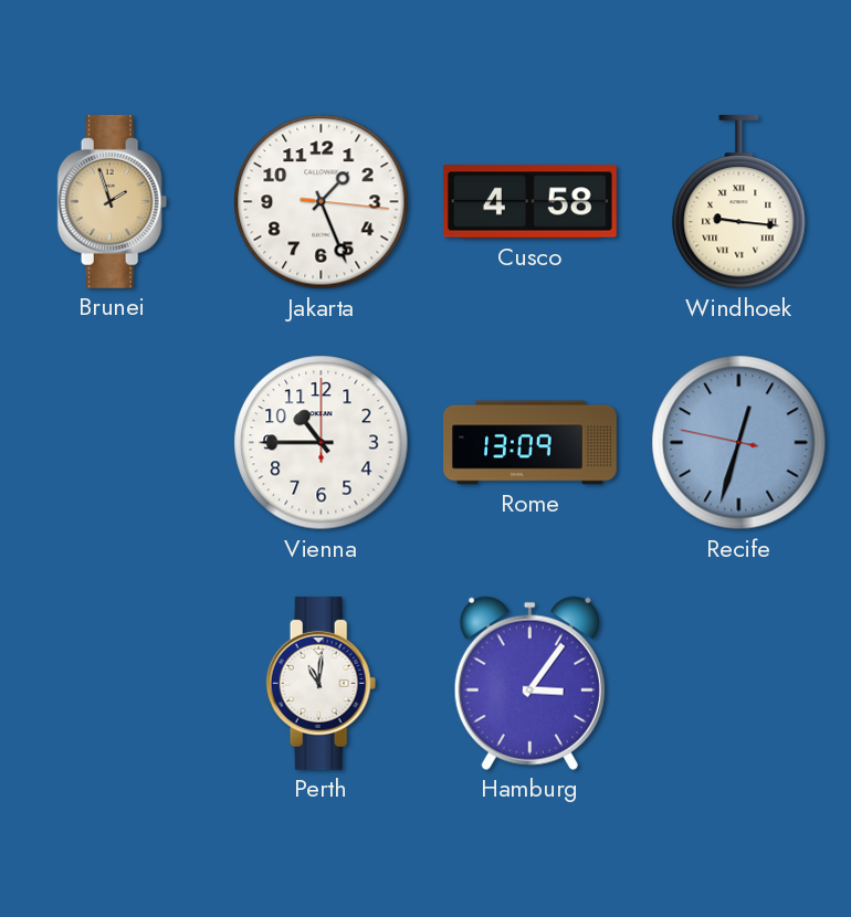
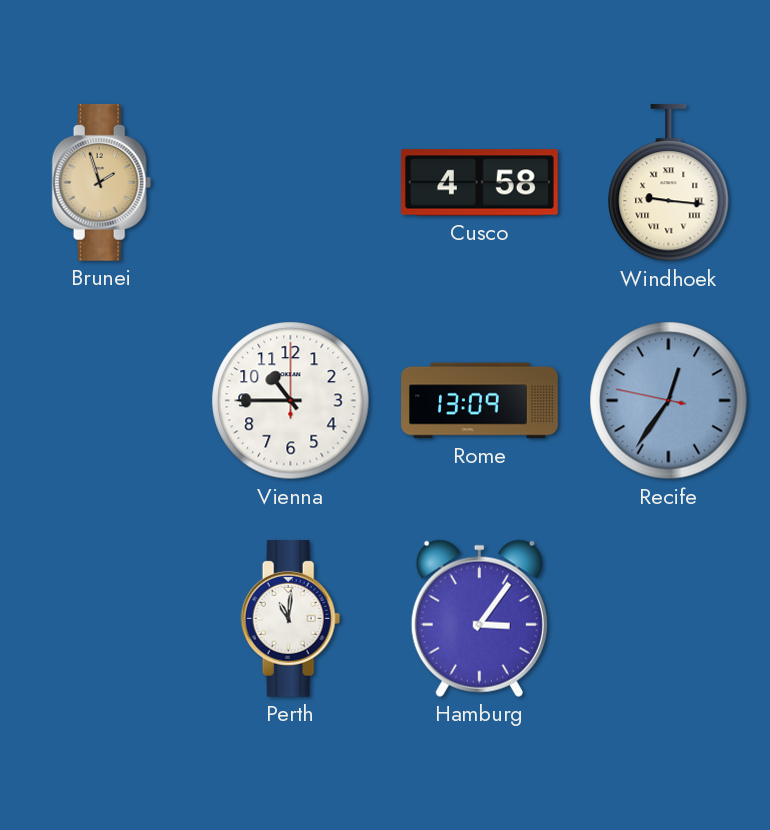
Jakarta: 1:26 -> none
Recife: 12:32 -> 12:35
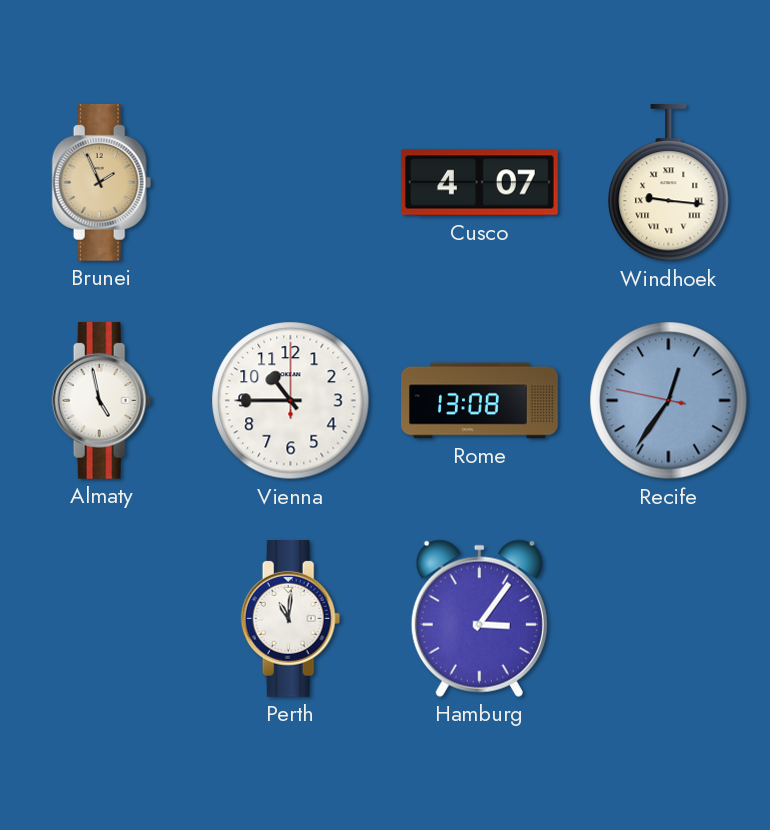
Brunei: 1:57 -> 1:56
Cusco: 4:58 -> 4:07
Almaty: none -> 4:58
Rome: 13:09 -> 13:08
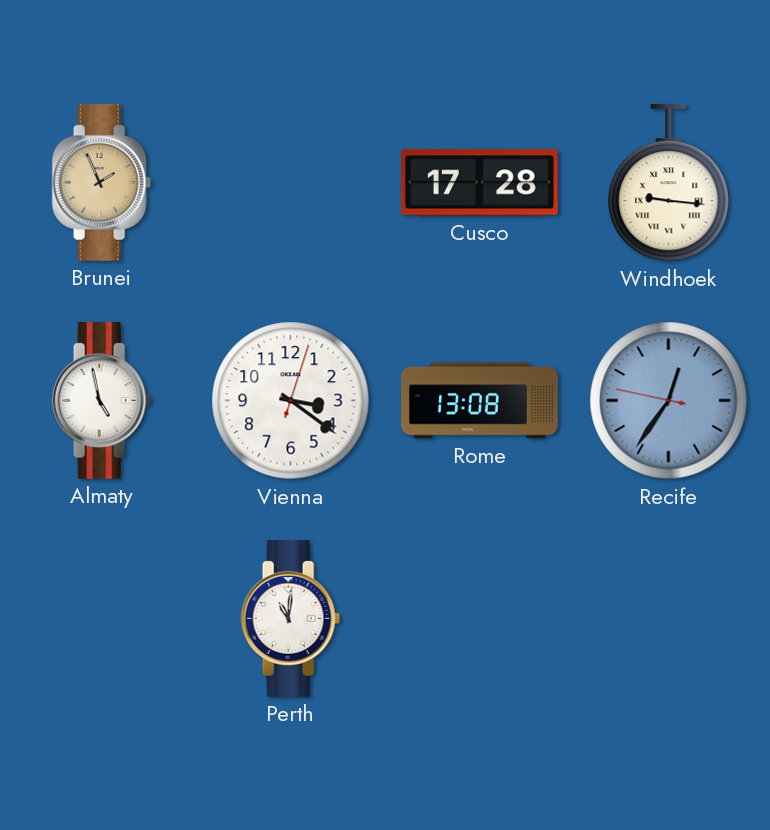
Cusco: 4:07 -> 17:28
Vienna: 10:45 -> 3:21
Hamburg: 3:06 -> none
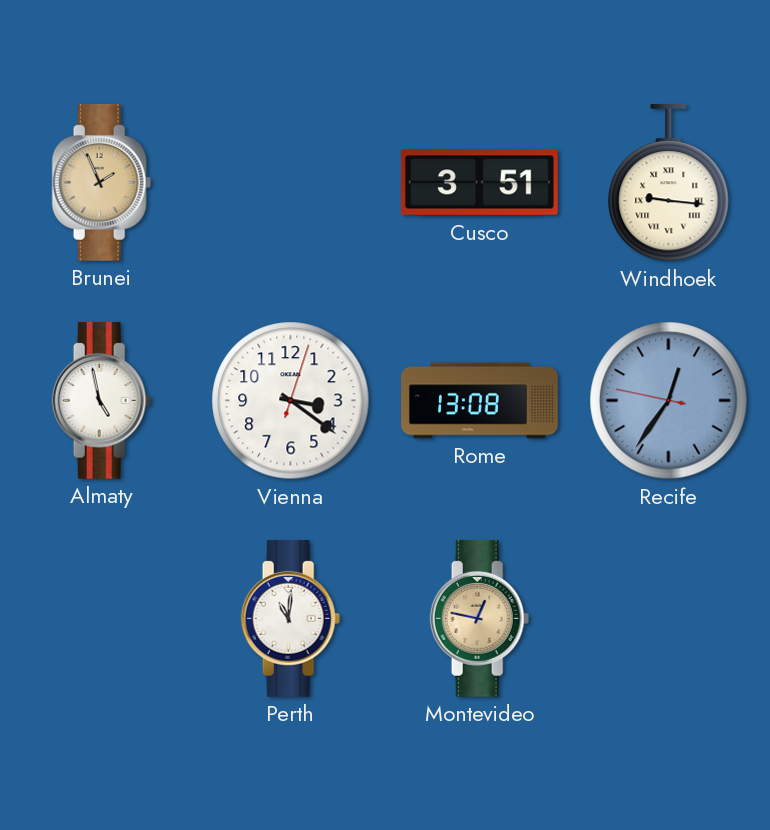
Cusco: 17:28 -> 3:51
Montevideo: none -> 12:47
